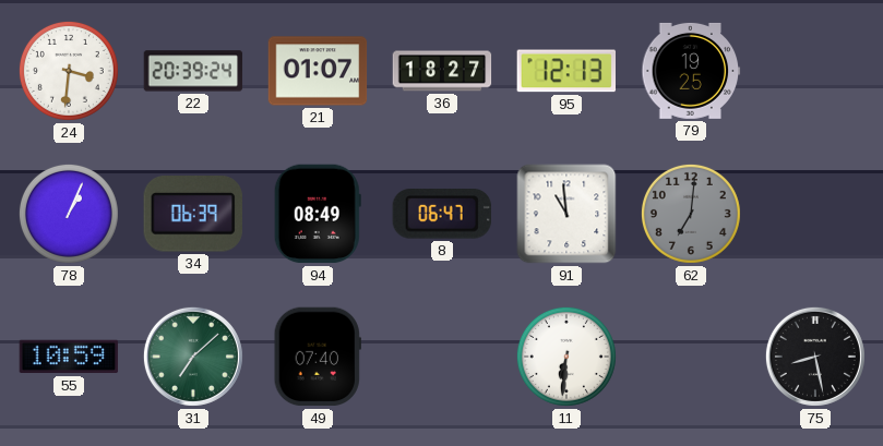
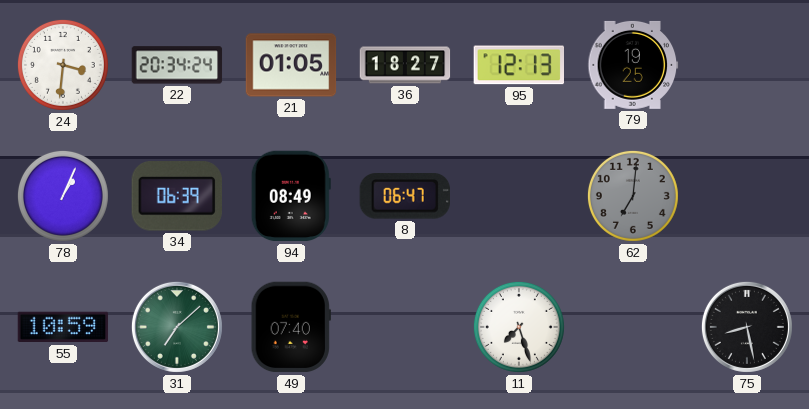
22: 20:39 -> 20:34
21: 01:07 -> 01:05
91: 10:59 -> none
11: 6:31 -> 7:27
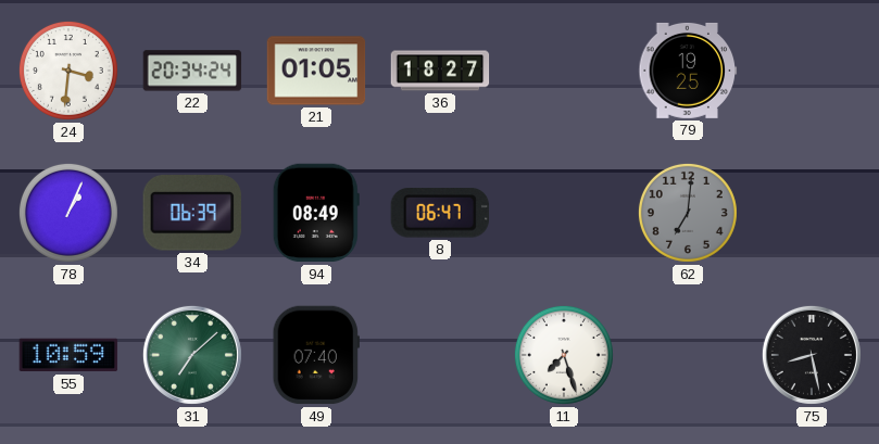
95: 12:13 -> none
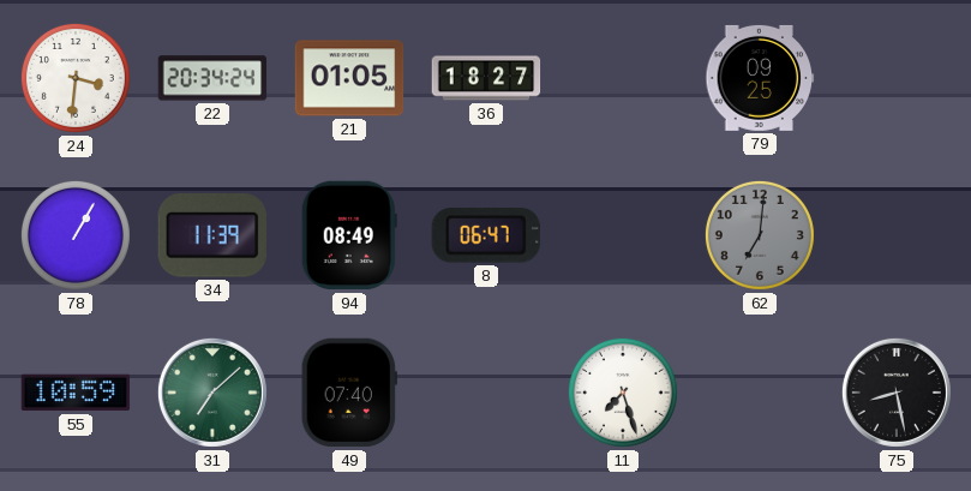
79: 19:25 -> 09:25
78: 1:04 -> 1:05
34: 06:39 -> 11:39
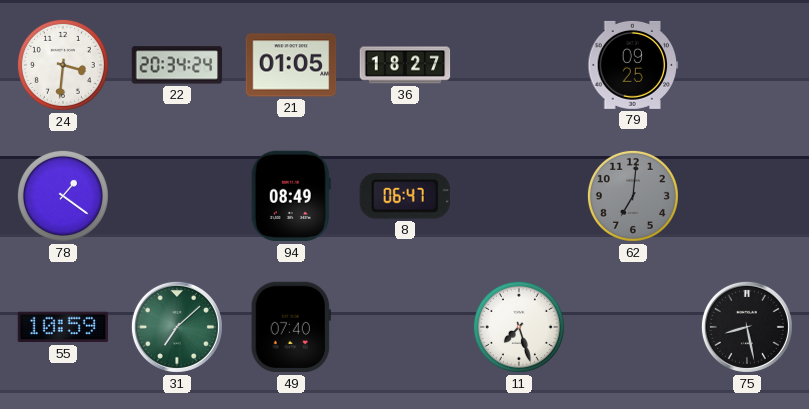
78: 1:05 -> 1:21
34: 11:39 -> none
